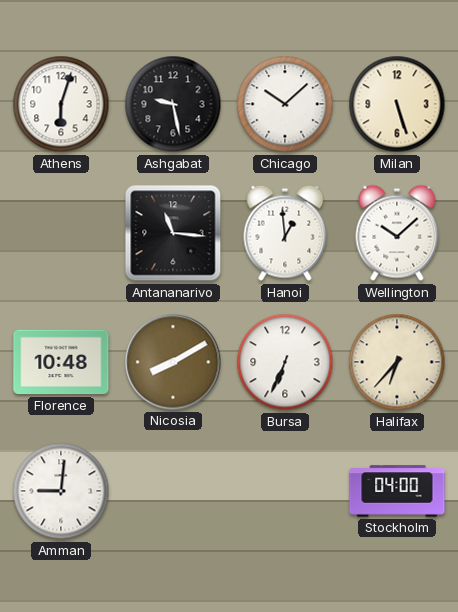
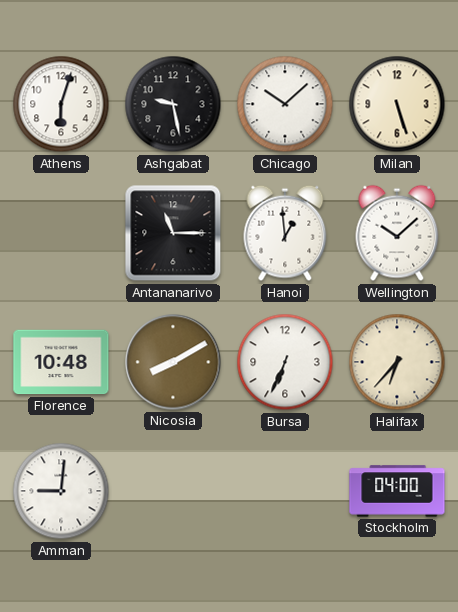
Antananarivo: 11:16 -> 11:15
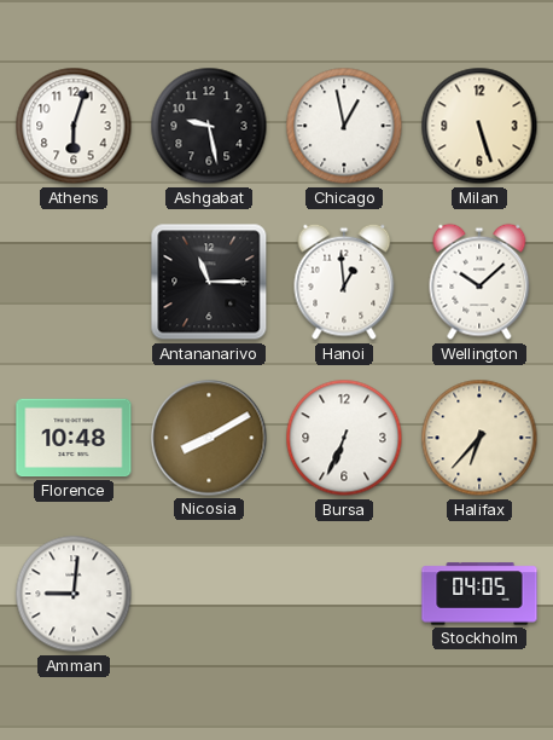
Chicago: 10:08 -> 12:58
Stockholm: 04:00 -> 04:05
